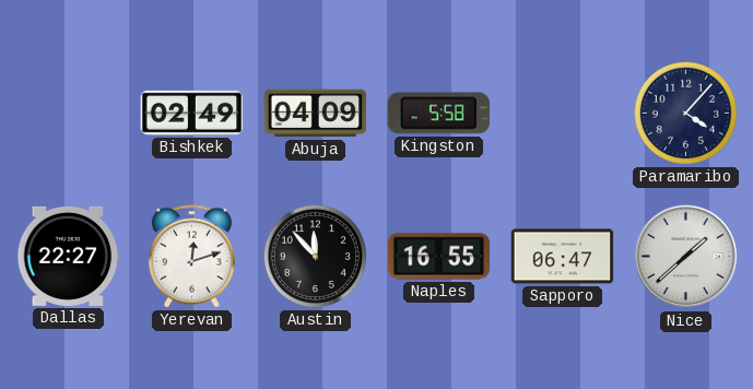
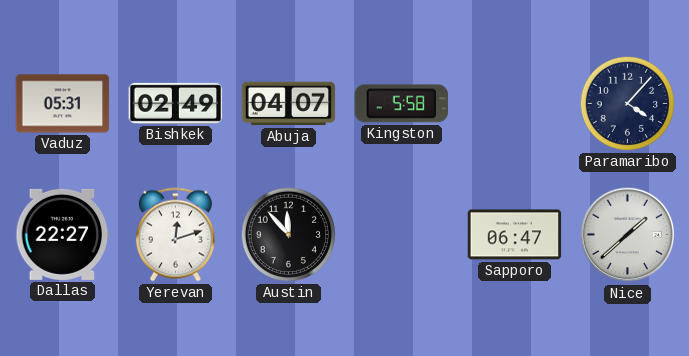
Vaduz: none -> 05:31
Abuja: 04:09 -> 04:07
Naples: 16:55 -> none
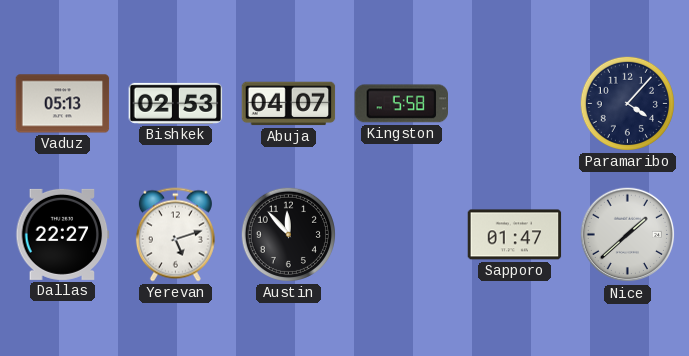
Vaduz: 05:31 -> 05:13
Bishkek: 02:49 -> 02:53
Yerevan: 12:12 -> 5:12
Sapporo: 06:47 -> 01:47
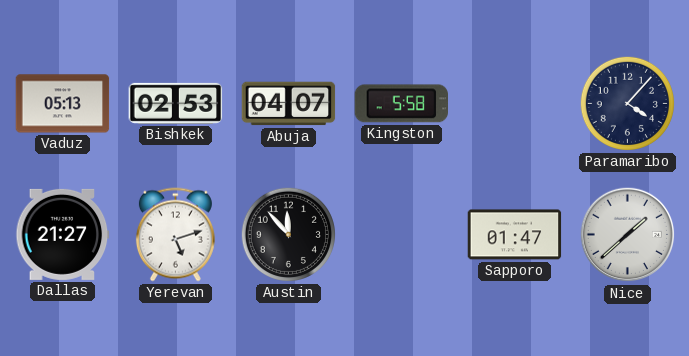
Dallas: 22:27 -> 21:27
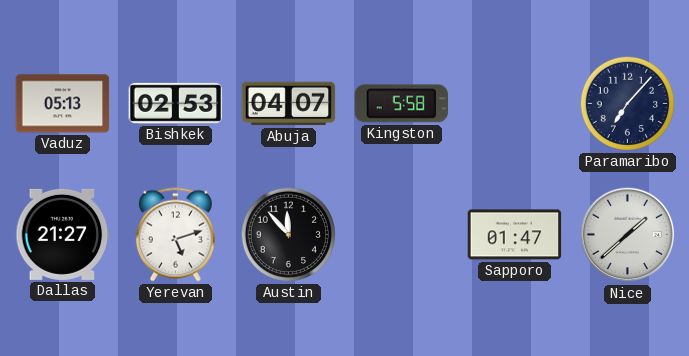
Paramaribo: 4:07 -> 7:07
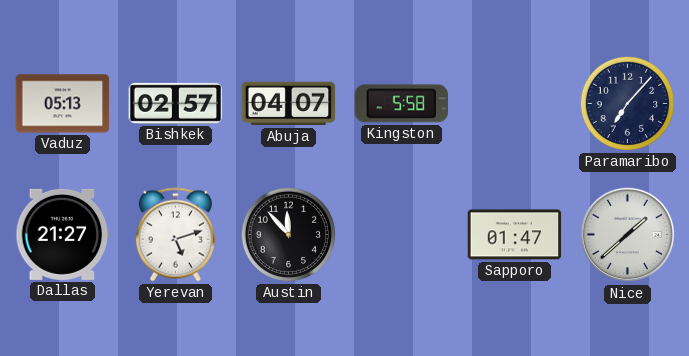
Bishkek: 02:53 -> 02:57
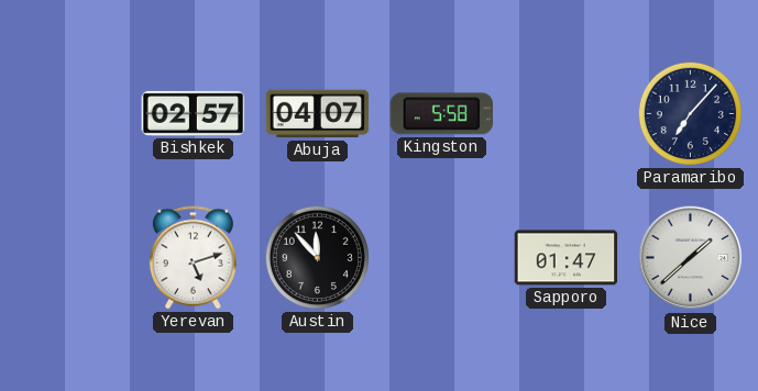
Vaduz: 05:13 -> none
Dallas: 21:27 -> none
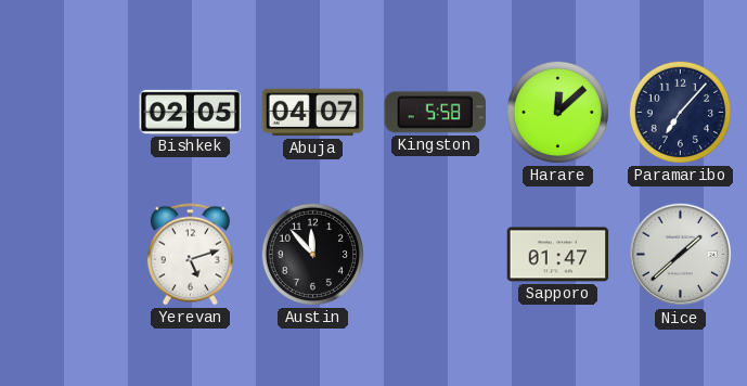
Bishkek: 02:57 -> 02:05
Harare: none -> 12:08
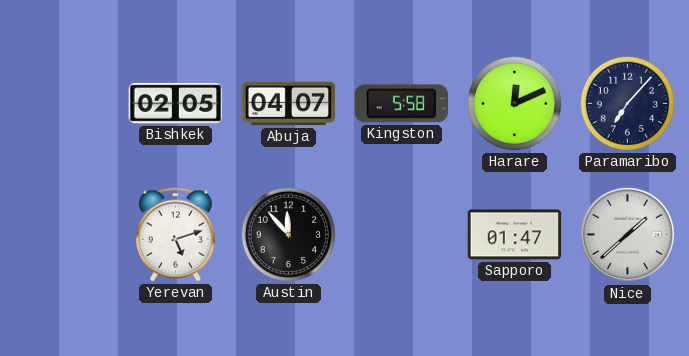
Harare: 12:08 -> 12:11
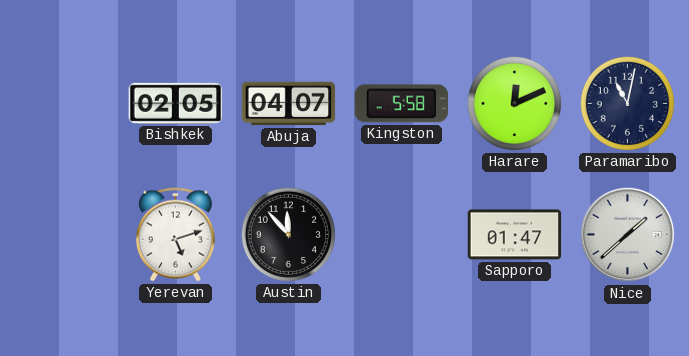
Paramaribo: 7:07 -> 11:02
